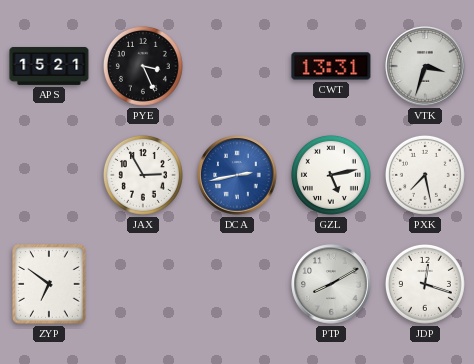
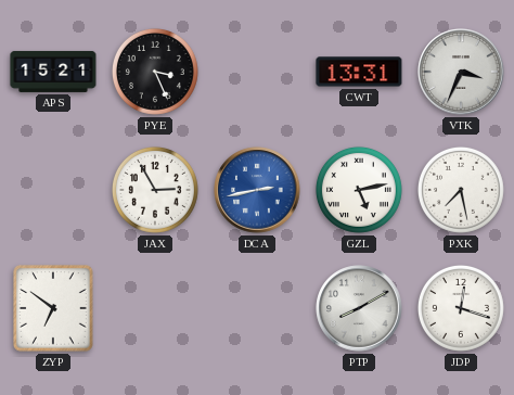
VTK: 3:33 -> 3:34
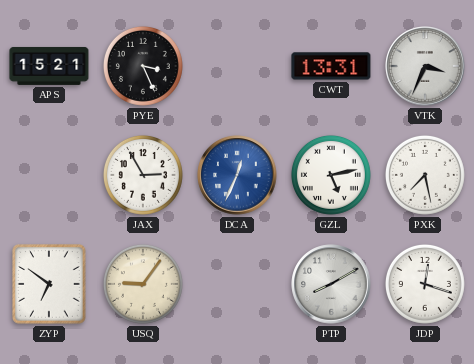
DCA: 2:43 -> 12:34
USQ: none -> 9:06
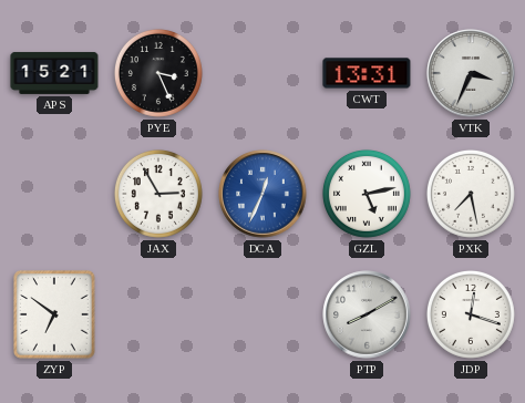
USQ: 9:06 -> none
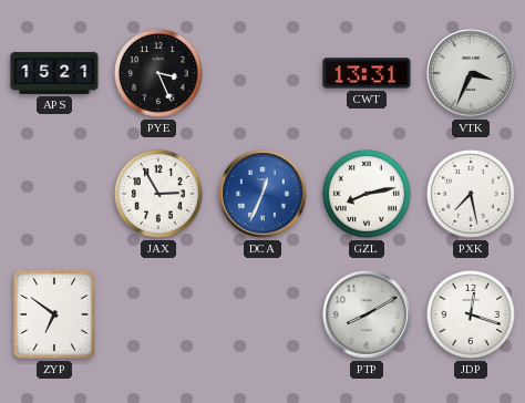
GZL: 5:13 -> 8:13
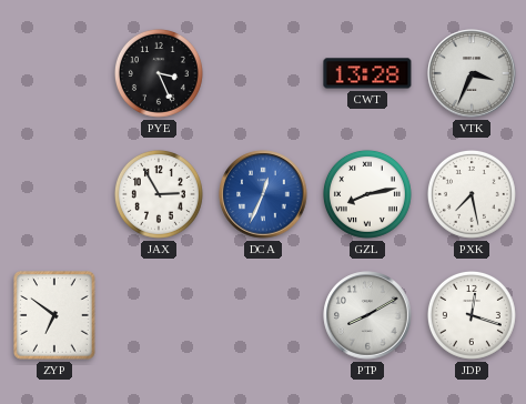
APS: 15:21 -> none
CWT: 13:31 -> 13:28
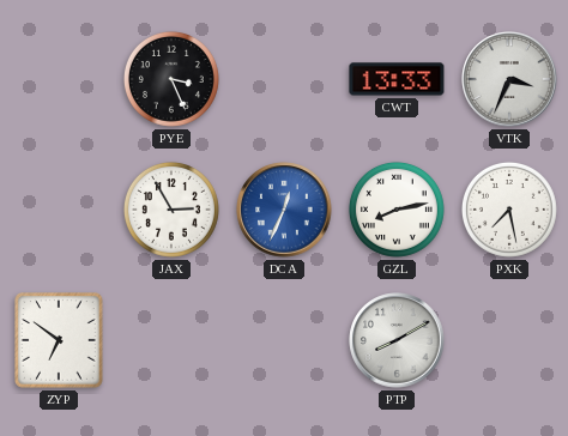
CWT: 13:28 -> 13:33
JDP: 12:18 -> none
